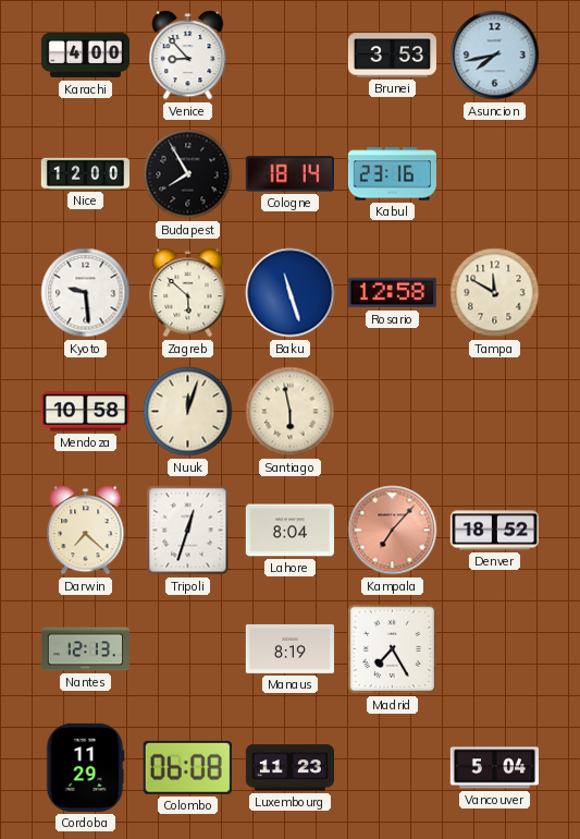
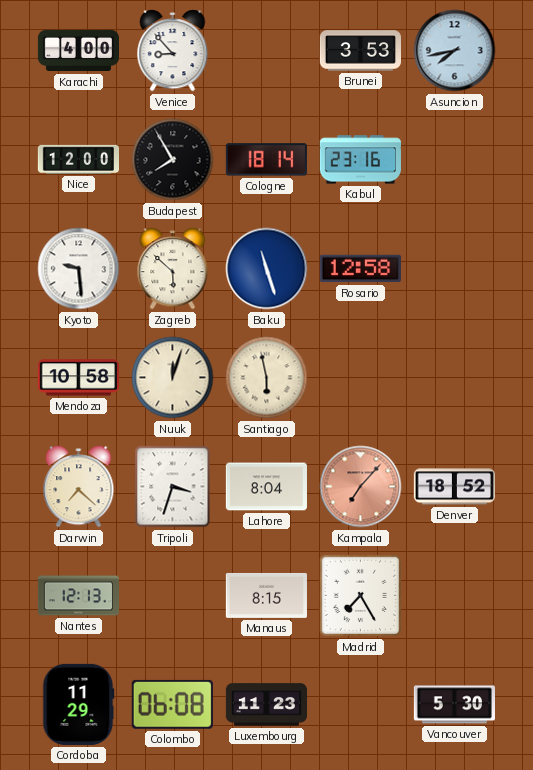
Tampa: 11:50 -> none
Tripoli: 12:33 -> 3:33
Manaus: 8:19 -> 8:15
Vancouver: 5:04 -> 5:30
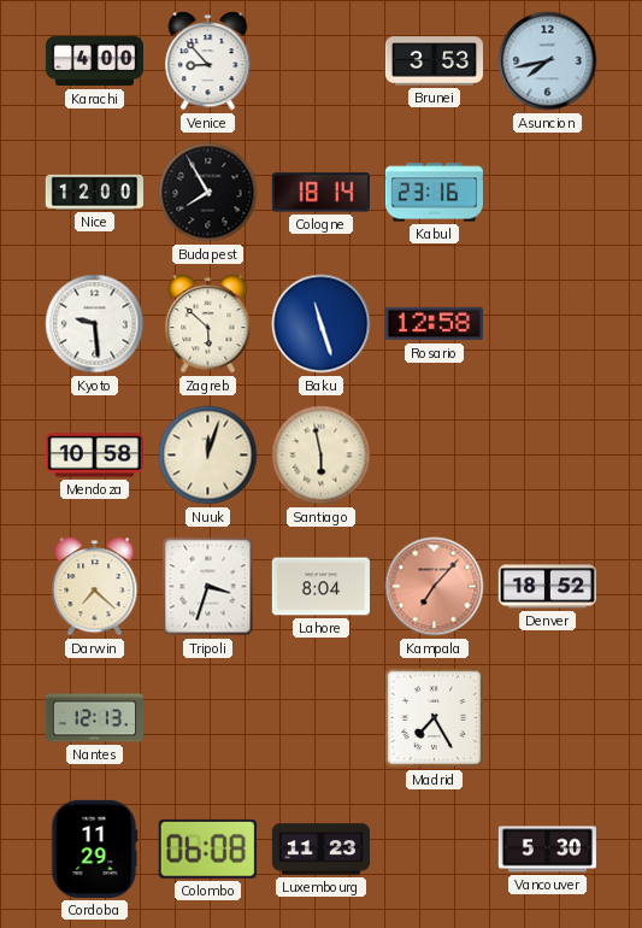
Manaus: 8:15 -> none
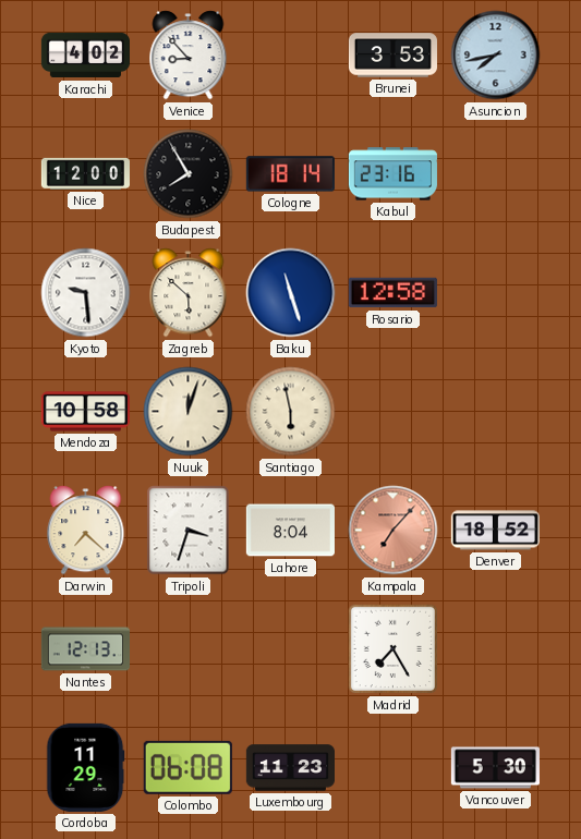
Karachi: 4:00 -> 4:02
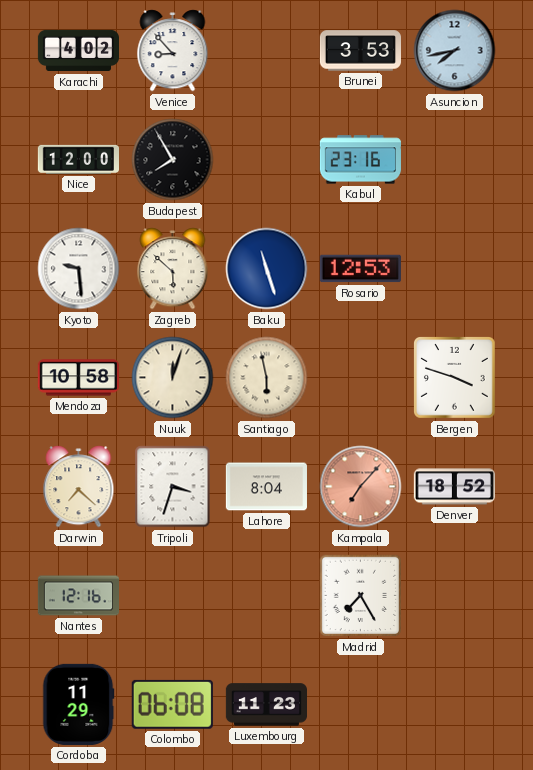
Cologne: 18:14 -> none
Rosario: 12:58 -> 12:53
Bergen: none -> 3:48
Nantes: 12:13 -> 12:16
Vancouver: 5:30 -> none
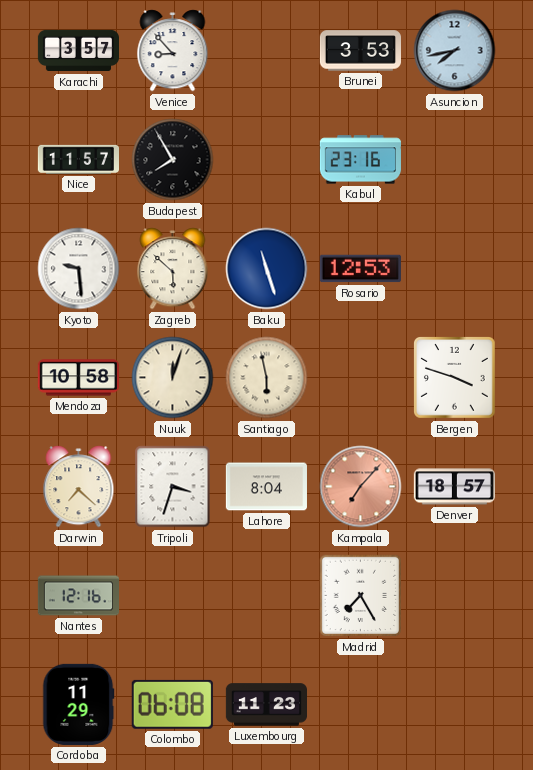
Karachi: 4:02 -> 3:57
Nice: 12:00 -> 11:57
Denver: 18:52 -> 18:57
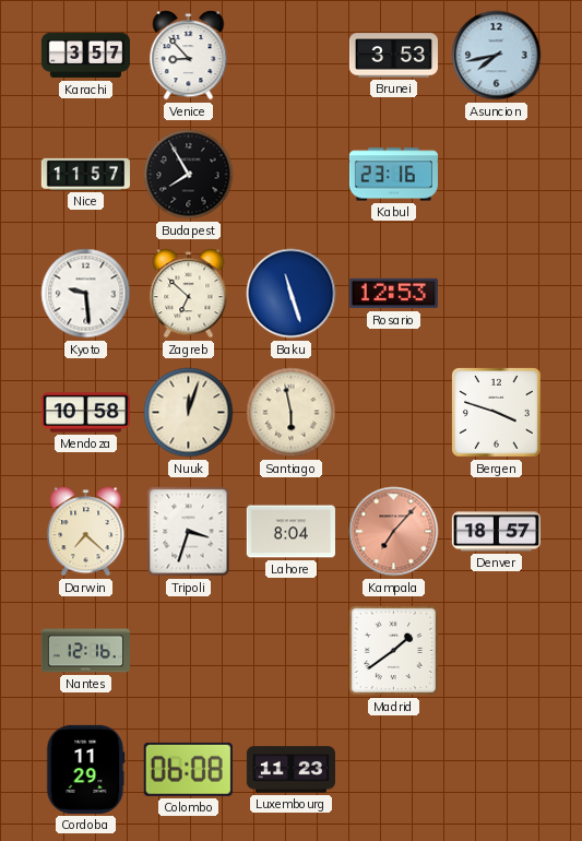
Zagreb: 5:52 -> 6:52
Madrid: 7:25 -> 1:39
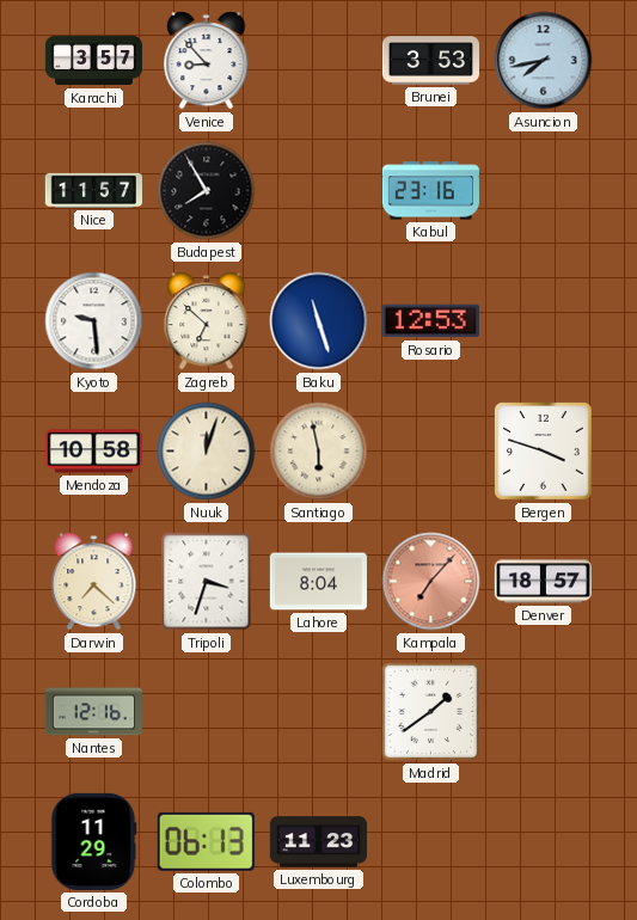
Colombo: 06:08 -> 06:13
